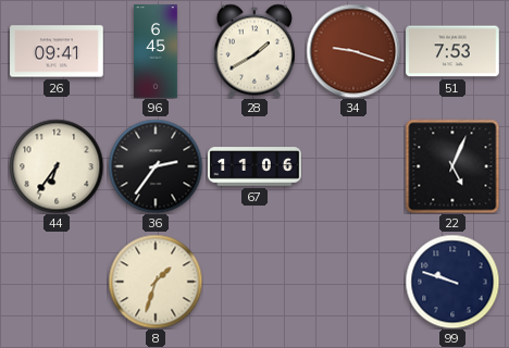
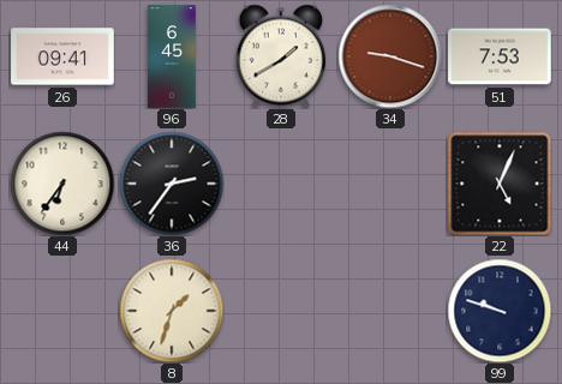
67: 11:06 -> none
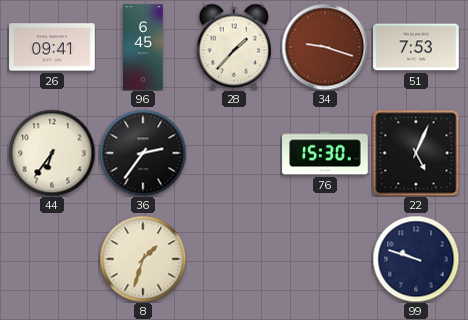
28: 1:40 -> 1:37
76: none -> 15:30
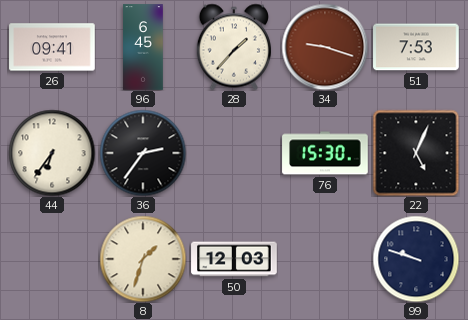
50: none -> 12:03
